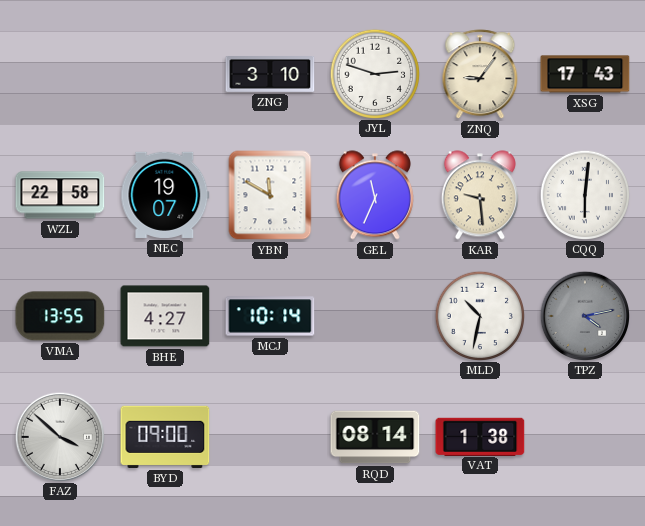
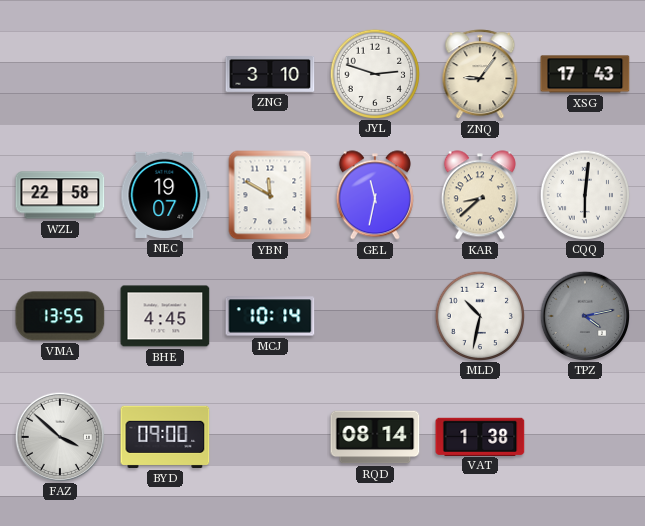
GEL: 11:34 -> 11:32
KAR: 9:29 -> 8:38
BHE: 4:27 -> 4:45
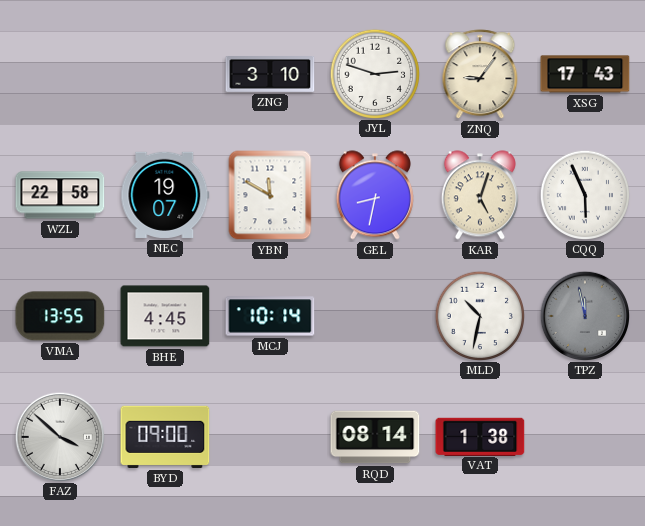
GEL: 11:32 -> 8:32
KAR: 8:38 -> 5:03
CQQ: 6:01 -> 5:56
TPZ: 4:13 -> 11:58
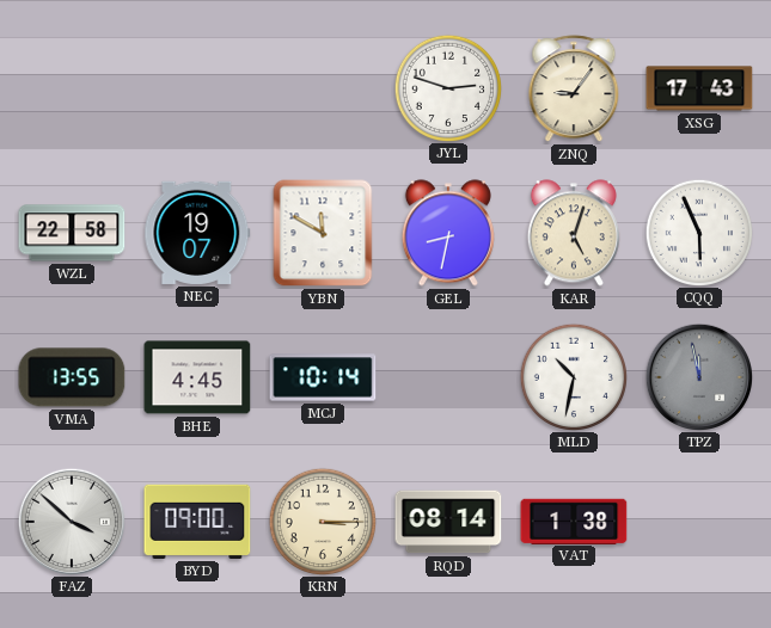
ZNG: 3:10 -> none
KRN: none -> 3:15
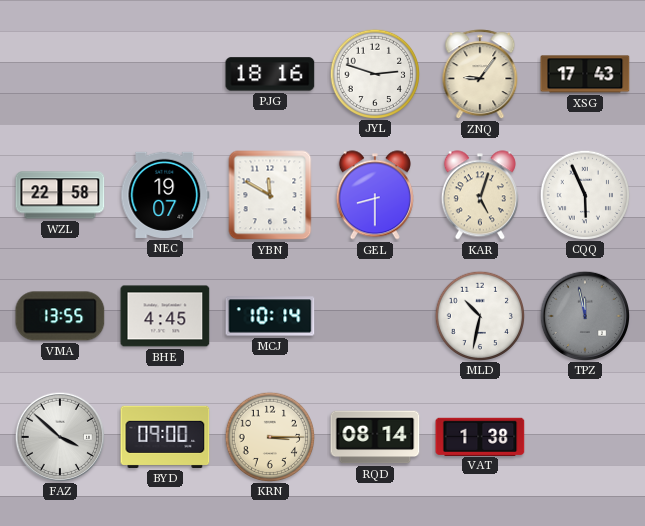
PJG: none -> 18:16
GEL: 8:32 -> 8:30
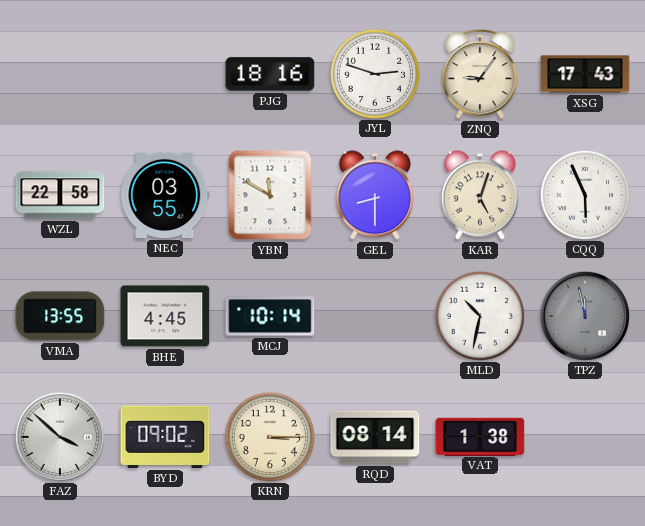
NEC: 19:07 -> 03:55
BYD: 09:00 -> 09:02
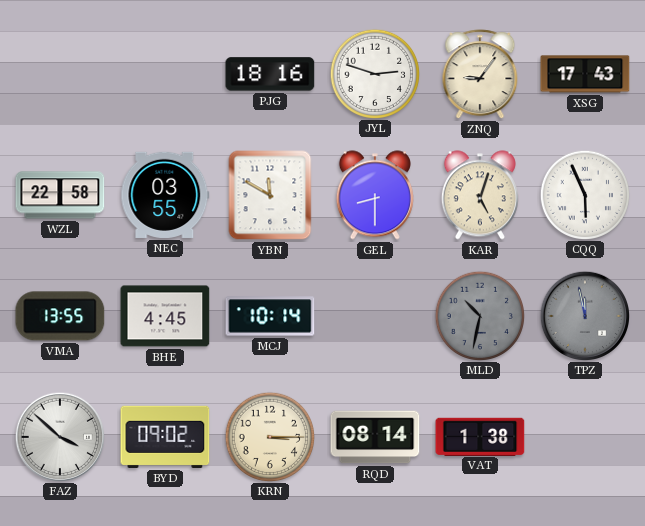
MLD dial: white -> grey
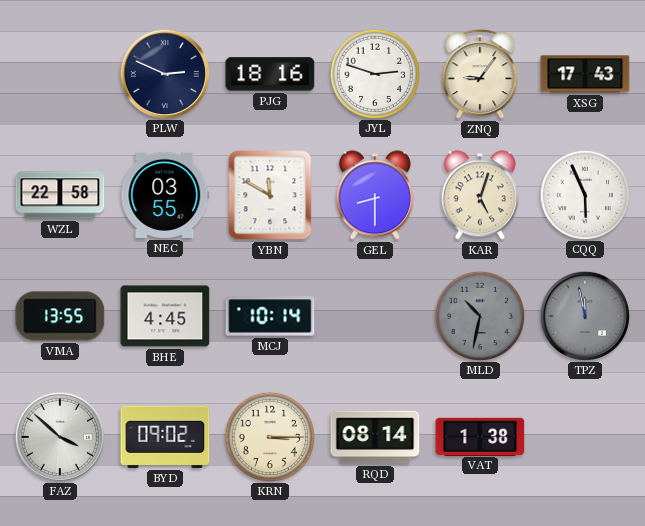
PLW: none -> 2:49
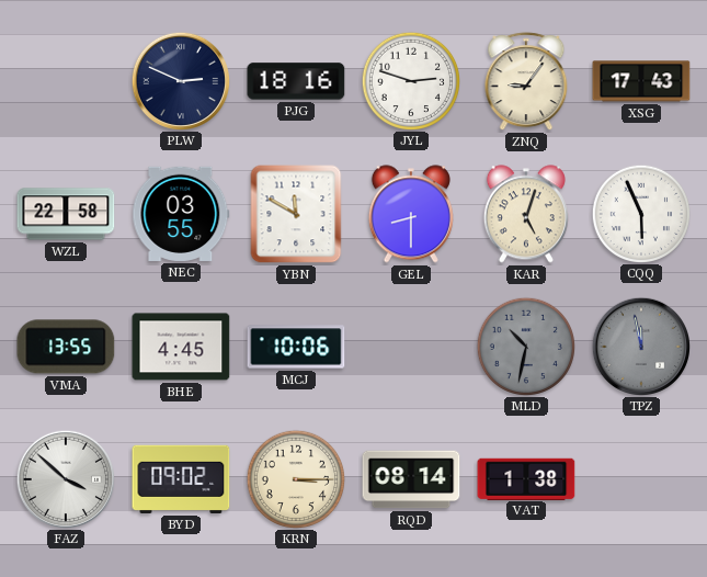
MCJ: 10:14 -> 10:06
